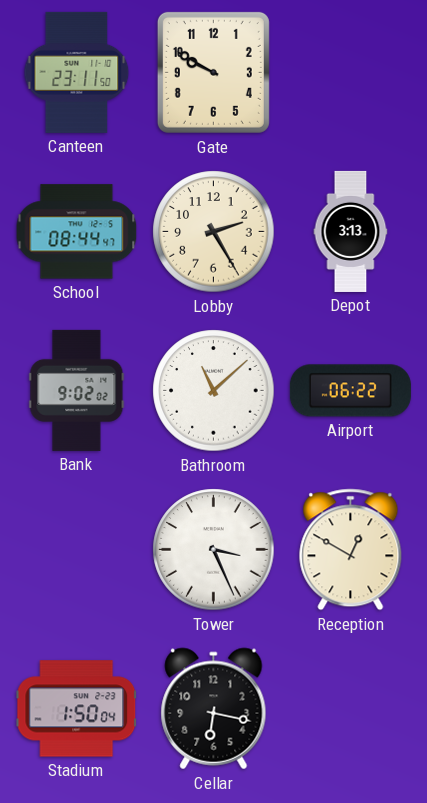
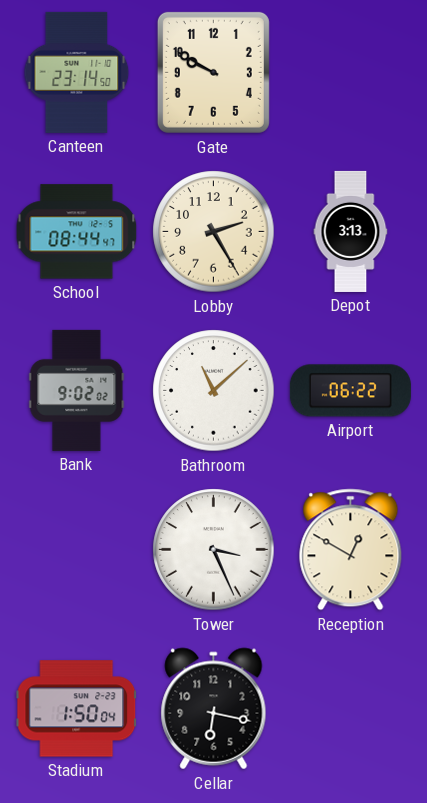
Canteen: 23:11 -> 23:14
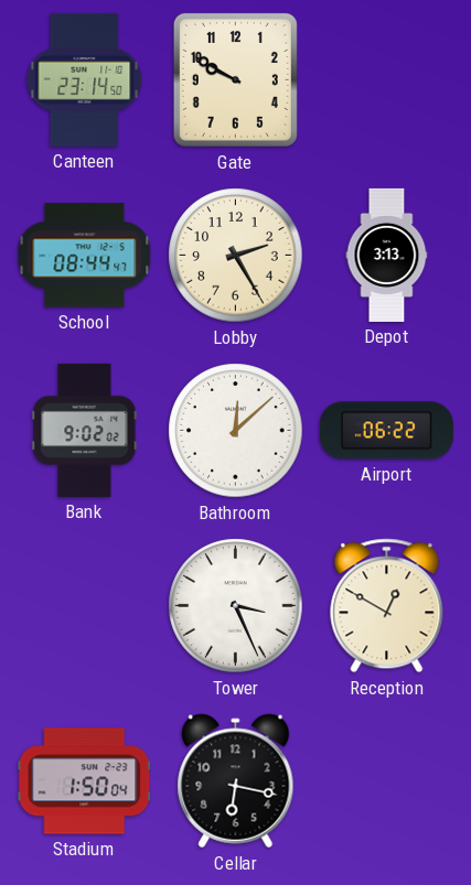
Bathroom: 11:08 -> 12:08
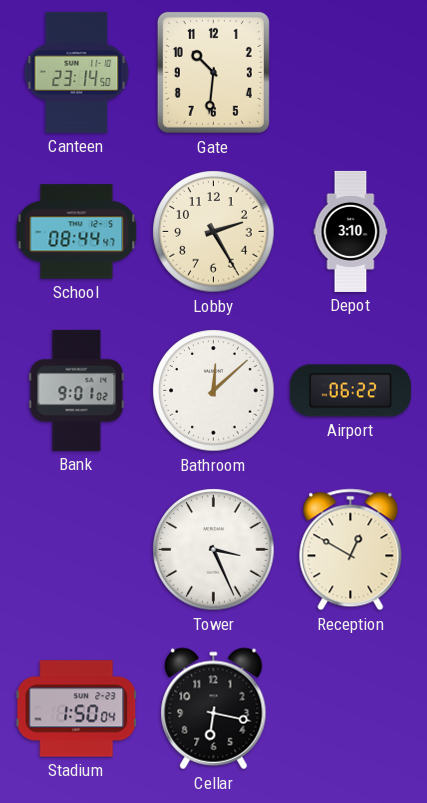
Gate: 9:50 -> 10:31
Depot: 3:13 -> 3:10
Bank: 9:02 -> 9:01
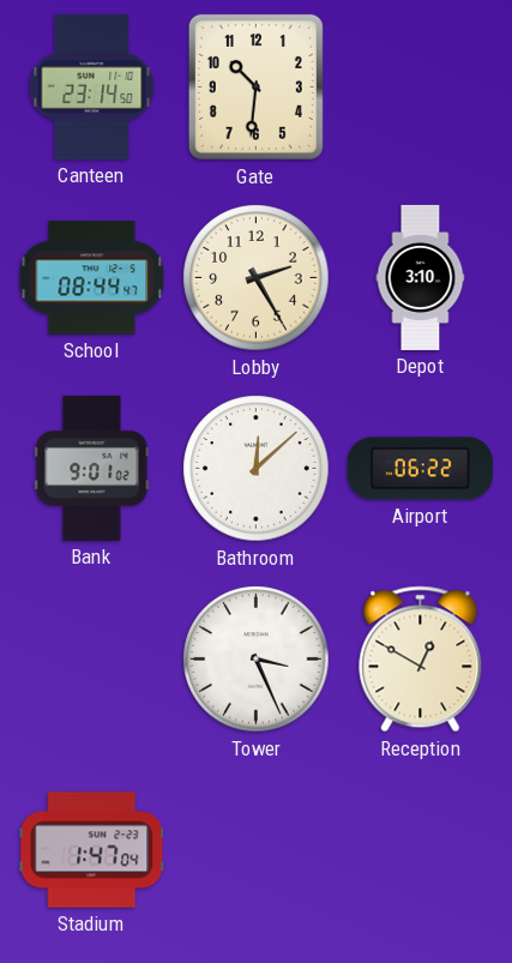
Stadium: 1:50 -> 1:47
Cellar: 6:17 -> none
